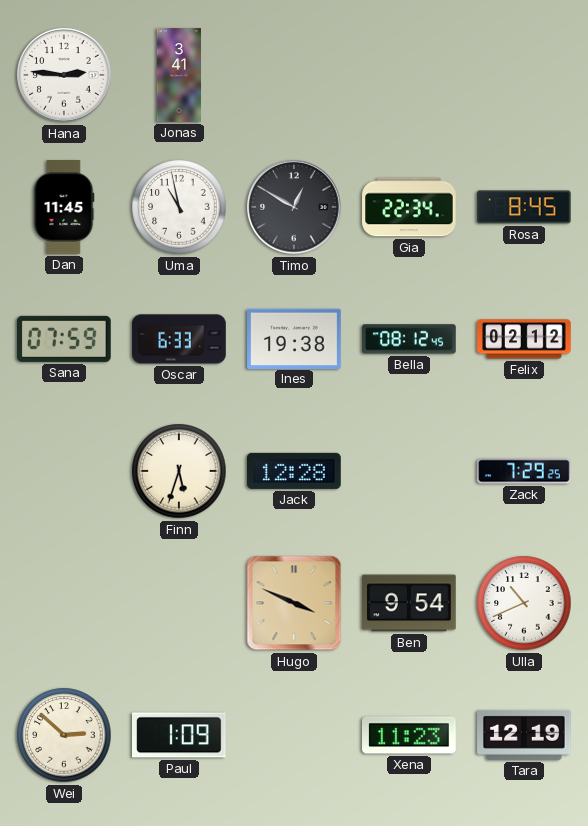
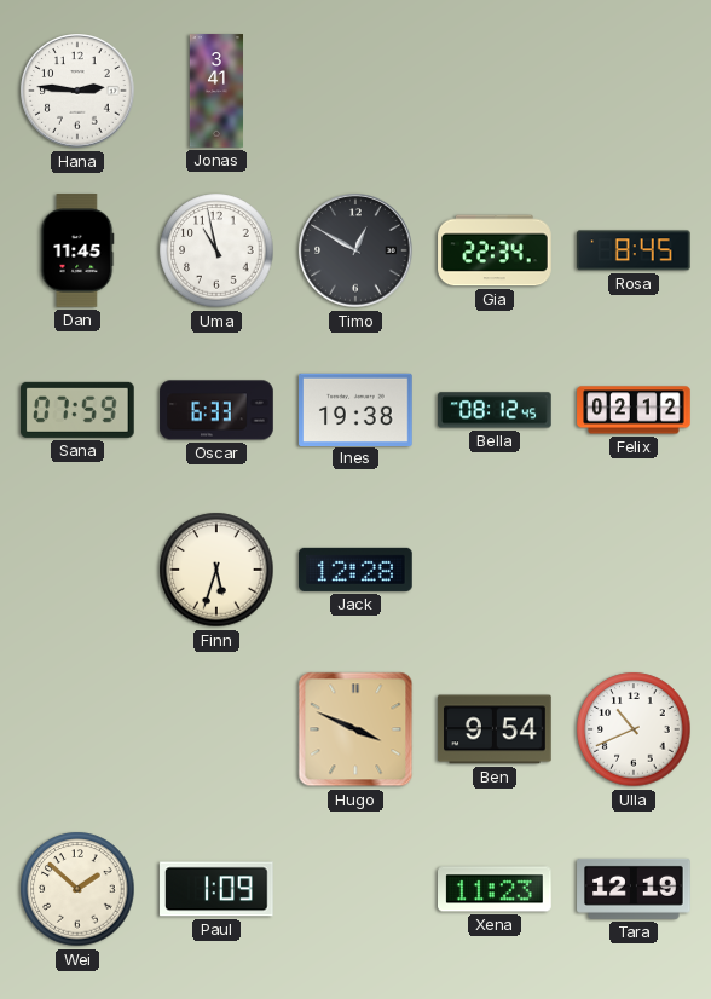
Zack: 7:29 -> none
Wei: 2:52 -> 1:52
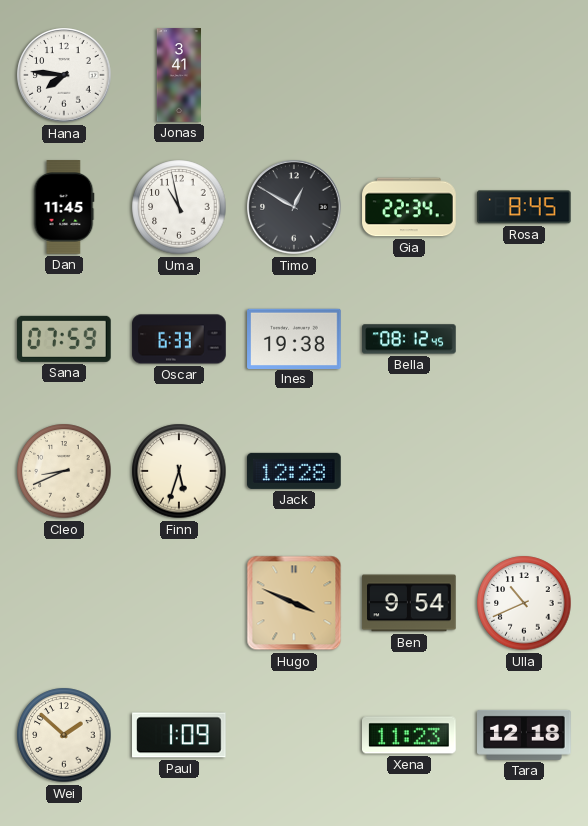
Hana: 2:46 -> 7:46
Felix: 02:12 -> none
Cleo: none -> 8:41
Tara: 12:19 -> 12:18
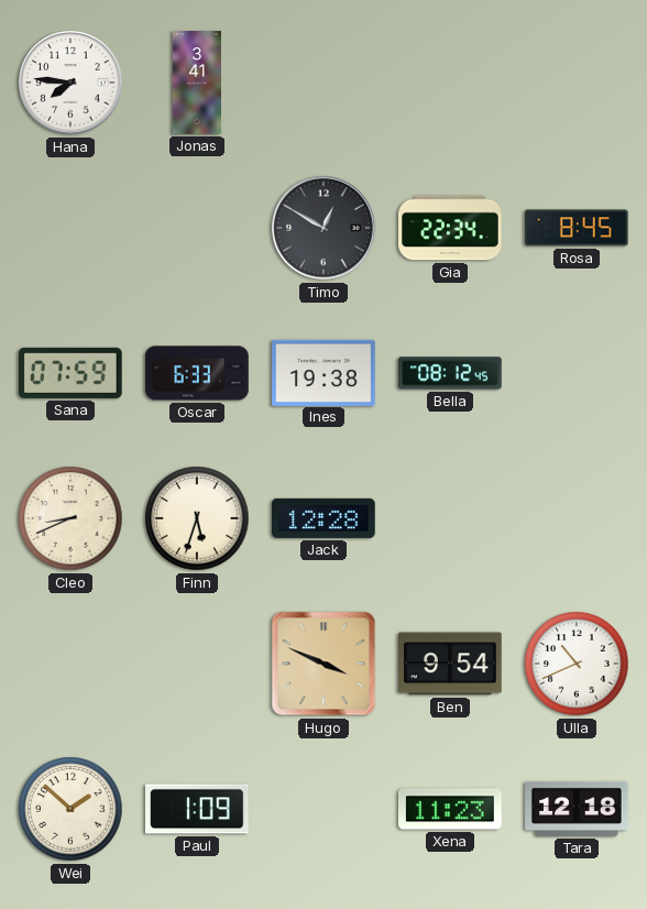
Dan: 11:45 -> none
Uma: 10:58 -> none
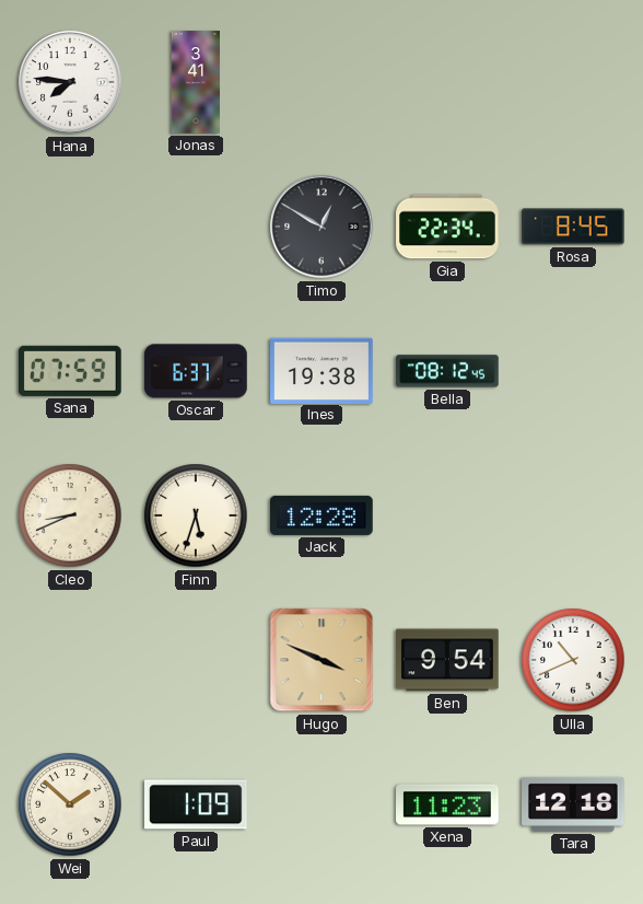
Oscar: 6:33 -> 6:37
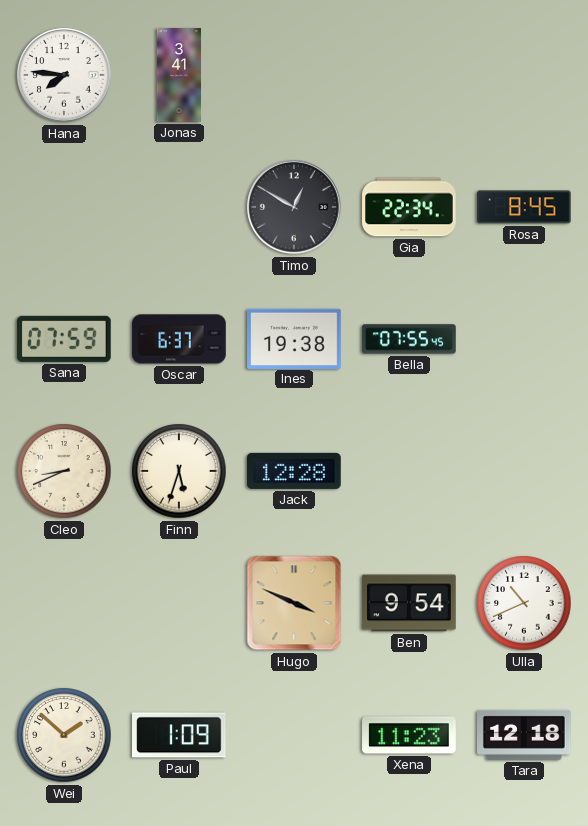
Bella: 08:12 -> 07:55
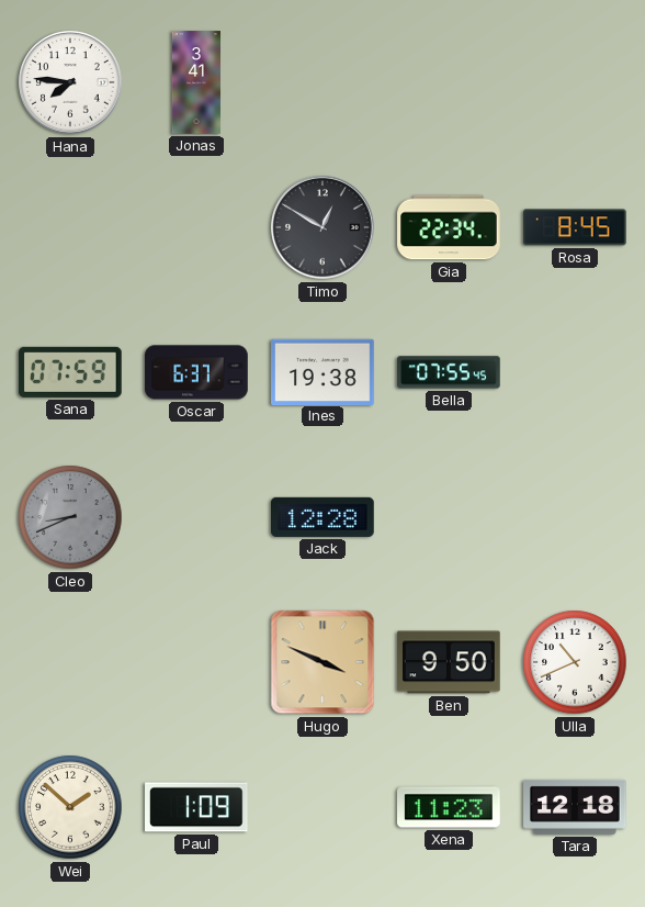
Cleo dial: cream -> grey
Finn: 5:33 -> none
Ben: 9:54 -> 9:50
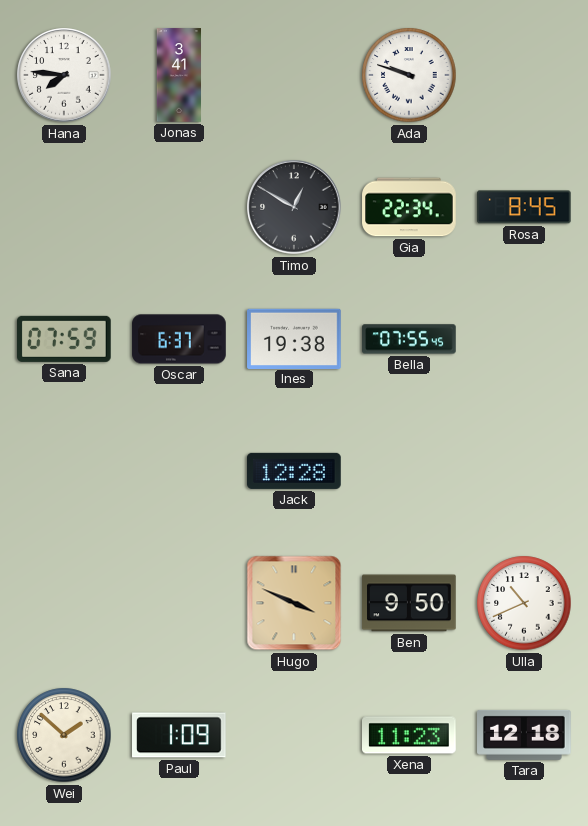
Ada: none -> 9:48
Cleo: 8:41 -> none
